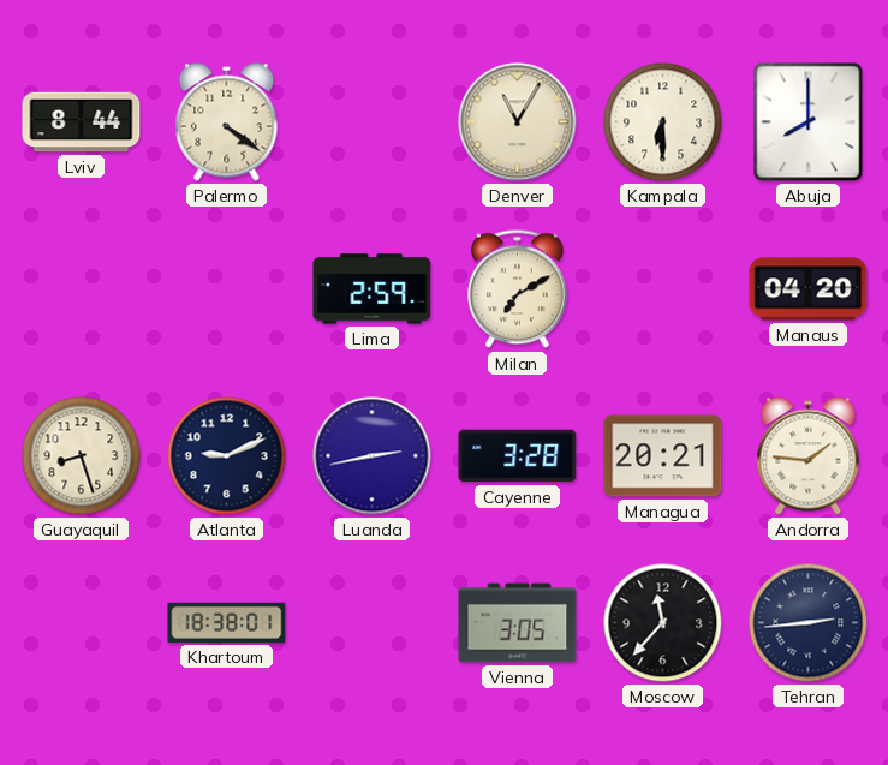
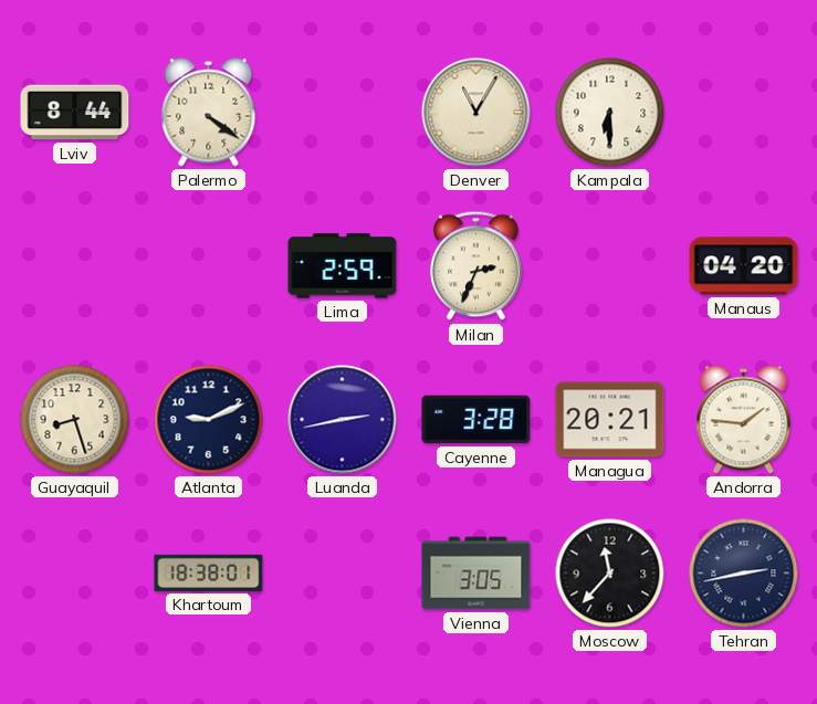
Abuja: 8:00 -> none
Milan: 7:10 -> 2:34
Tehran: 2:44 -> 2:43
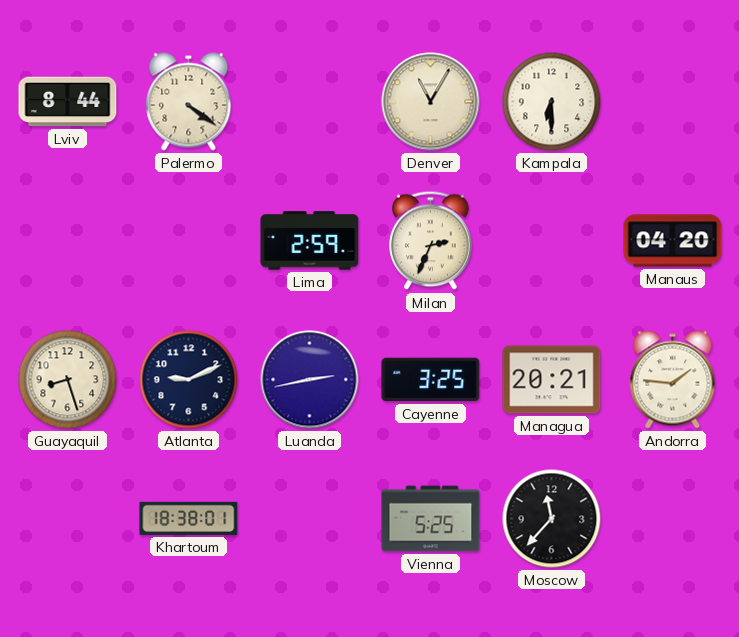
Cayenne: 3:28 -> 3:25
Vienna: 3:05 -> 5:25
Tehran: 2:43 -> none
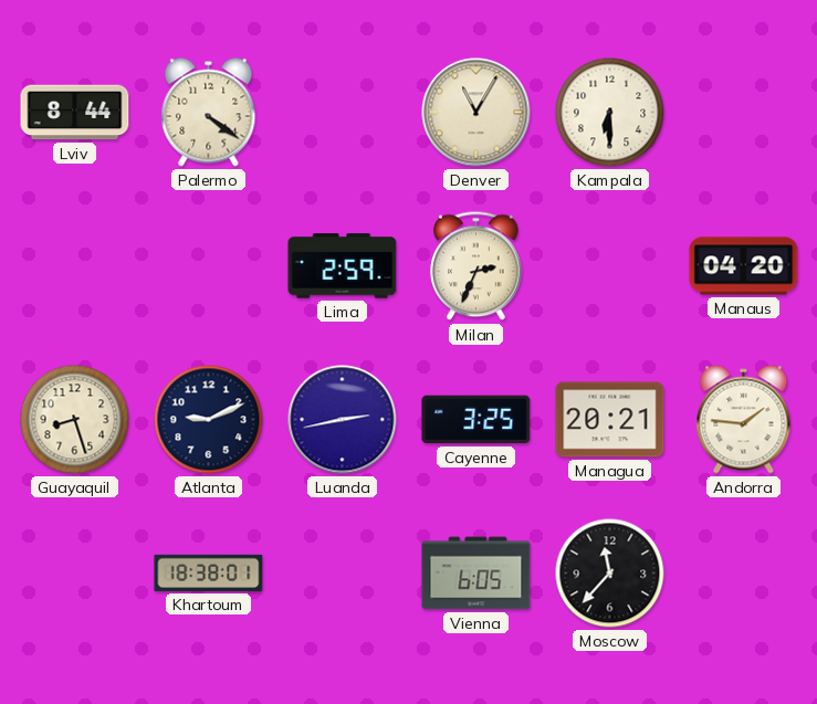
Vienna: 5:25 -> 6:05
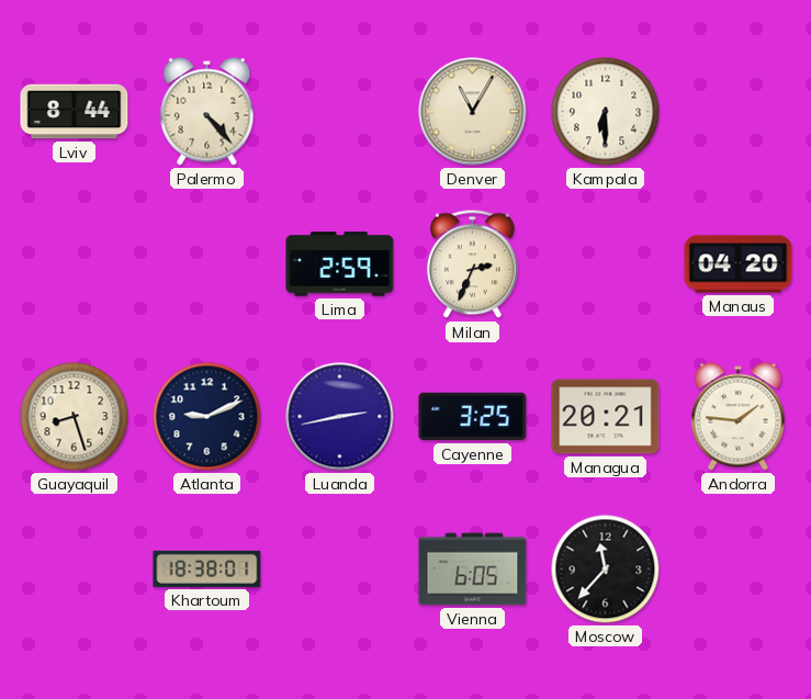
Palermo: 4:21 -> 4:23
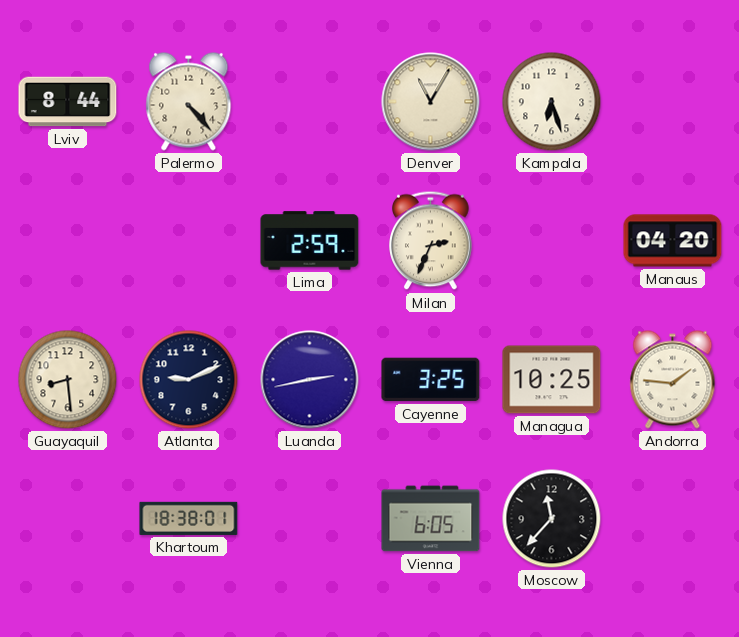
Kampala: 6:30 -> 6:27
Guayaquil: 8:27 -> 8:29
Managua: 20:21 -> 10:25
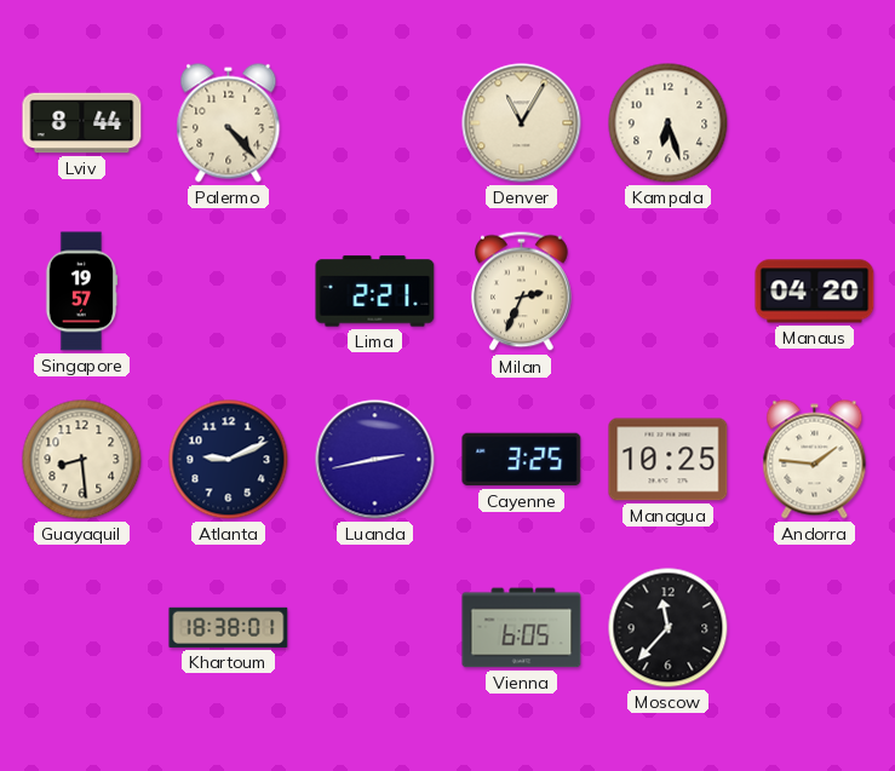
Singapore: none -> 19:57
Lima: 2:59 -> 2:21
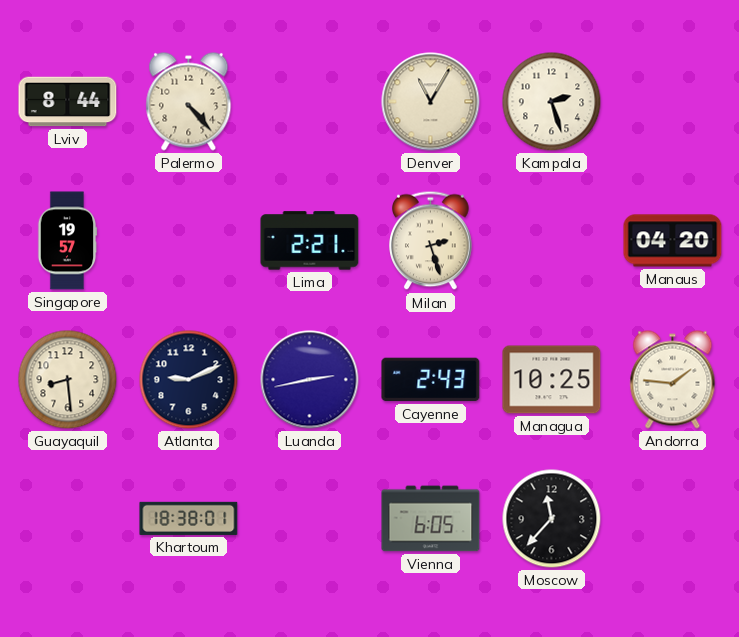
Kampala: 6:27 -> 2:27
Milan: 2:34 -> 2:27
Cayenne: 3:25 -> 2:43
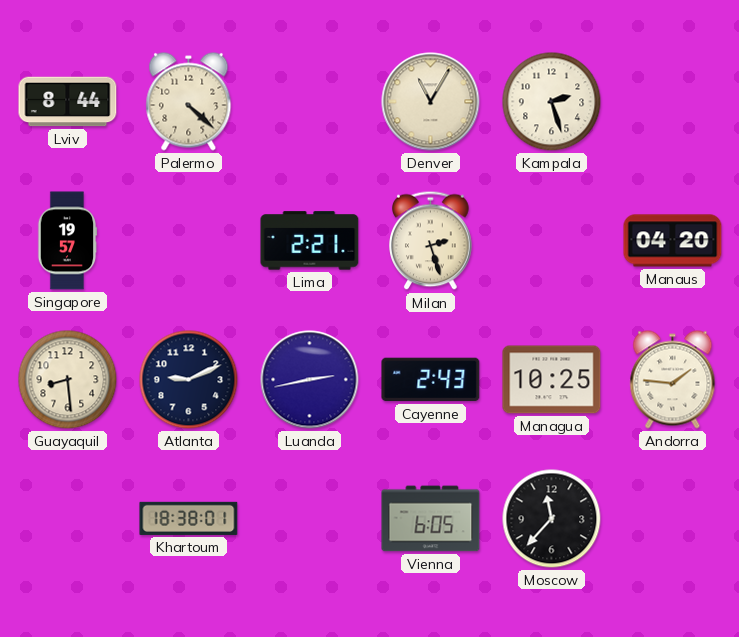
Palermo: 4:23 -> 4:22
